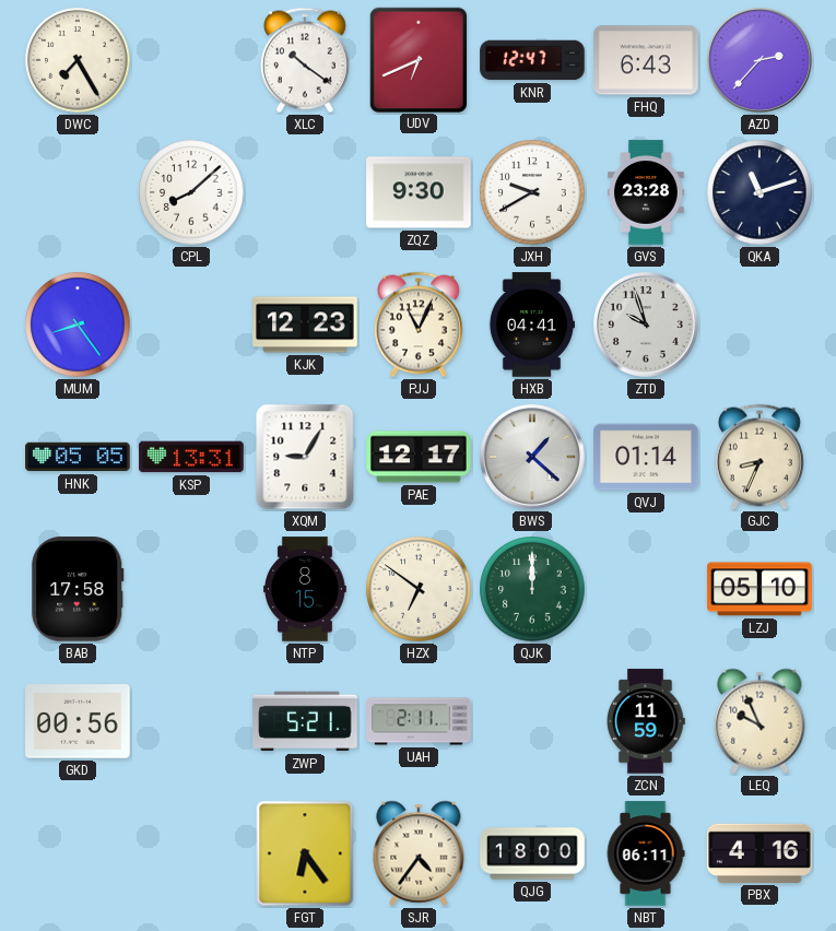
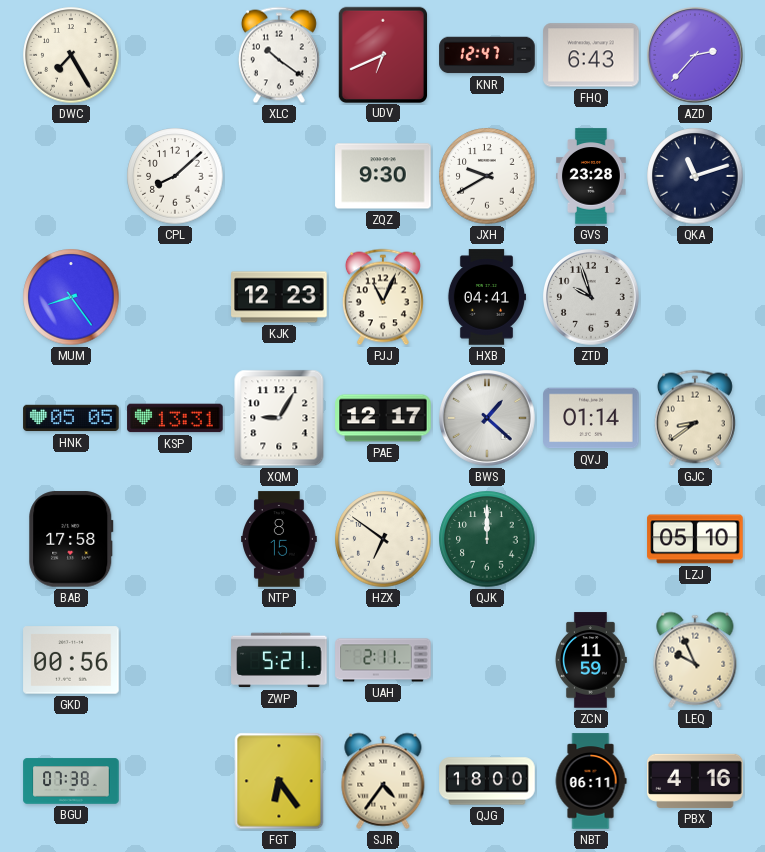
GJC: 8:34 -> 8:39
BGU: none -> 07:38
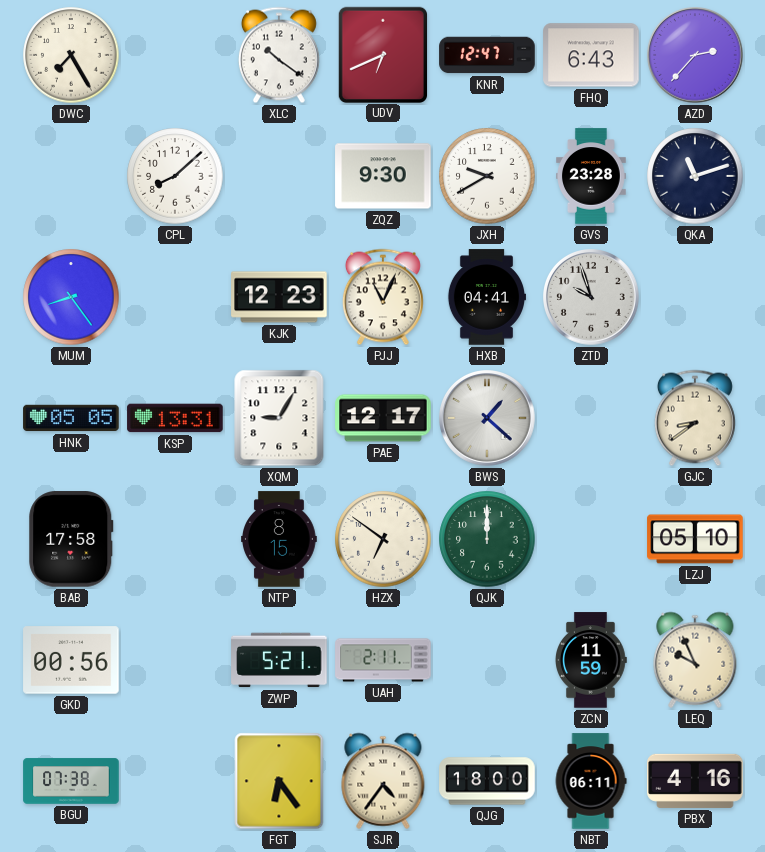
QVJ: 01:14 -> none
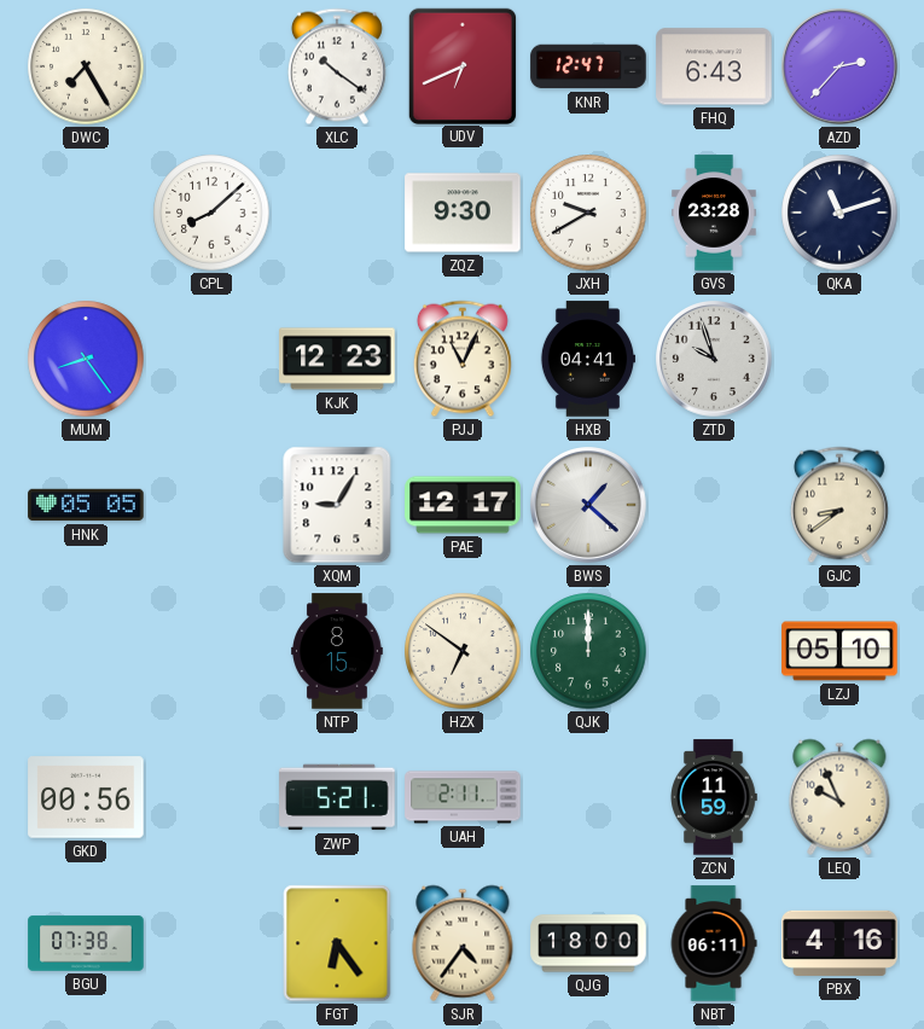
KSP: 13:31 -> none
BAB: 17:58 -> none
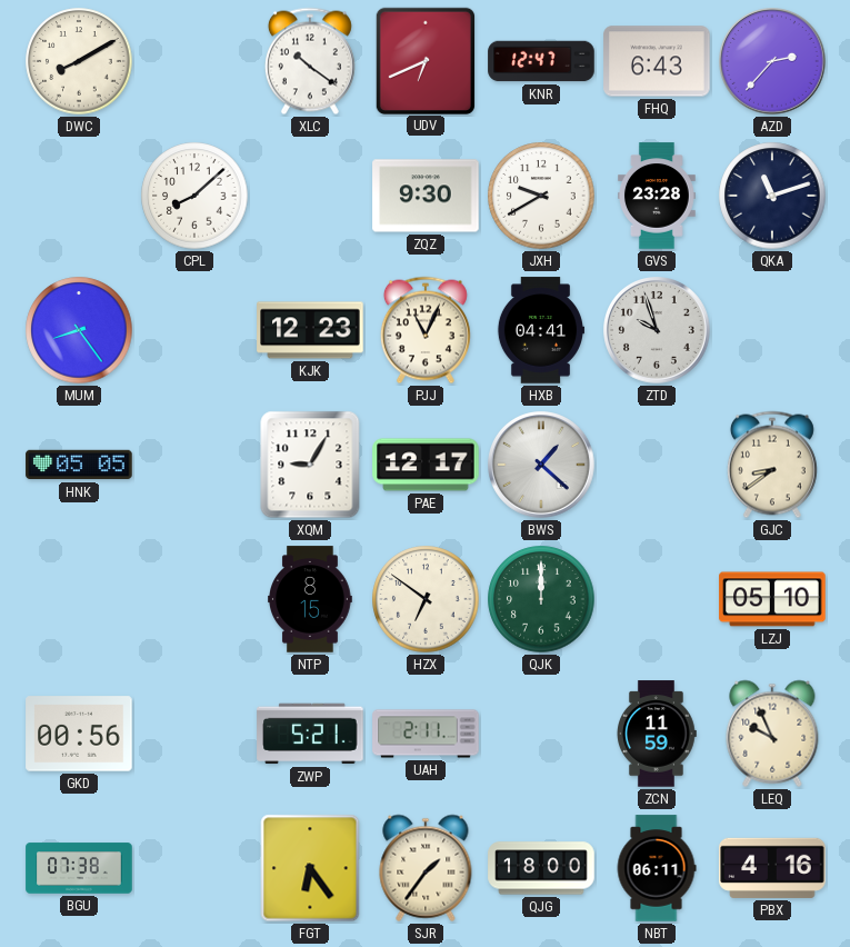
DWC: 7:25 -> 8:10
SJR: 4:36 -> 1:36
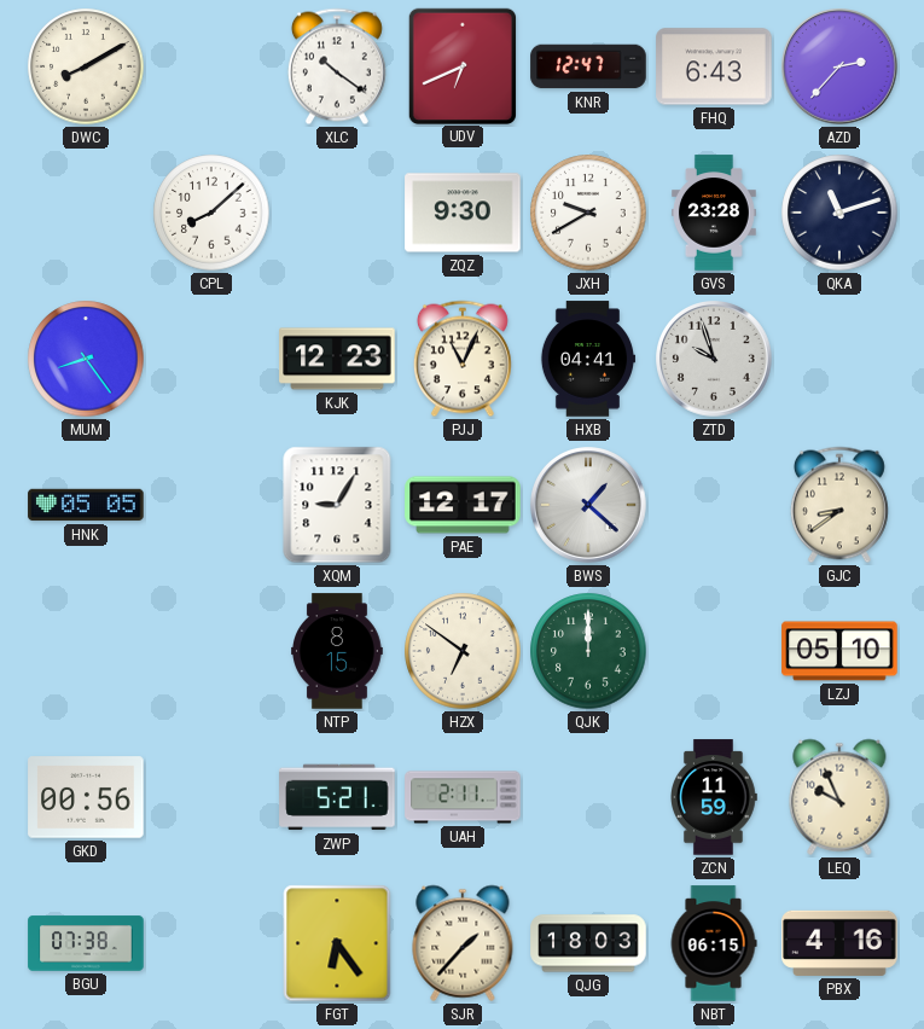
SJR: 1:36 -> 1:37
QJG: 18:00 -> 18:03
NBT: 06:11 -> 06:15
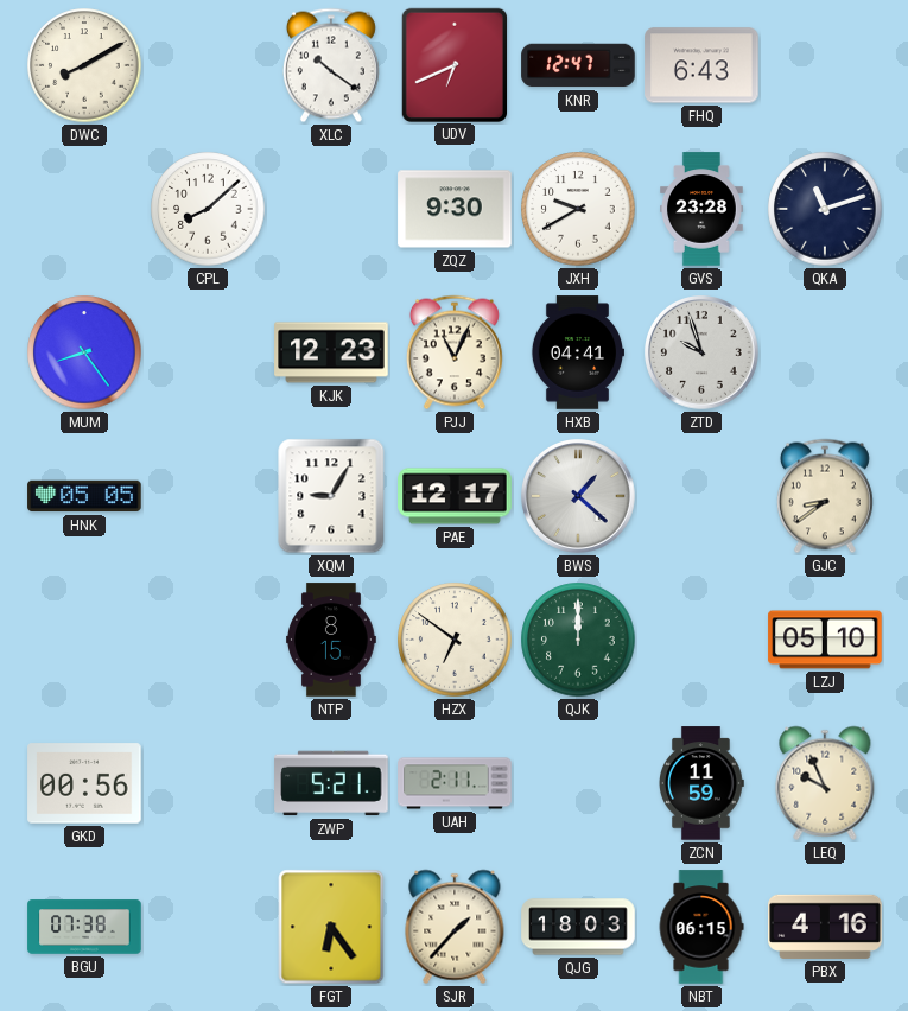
AZD: 2:37 -> none
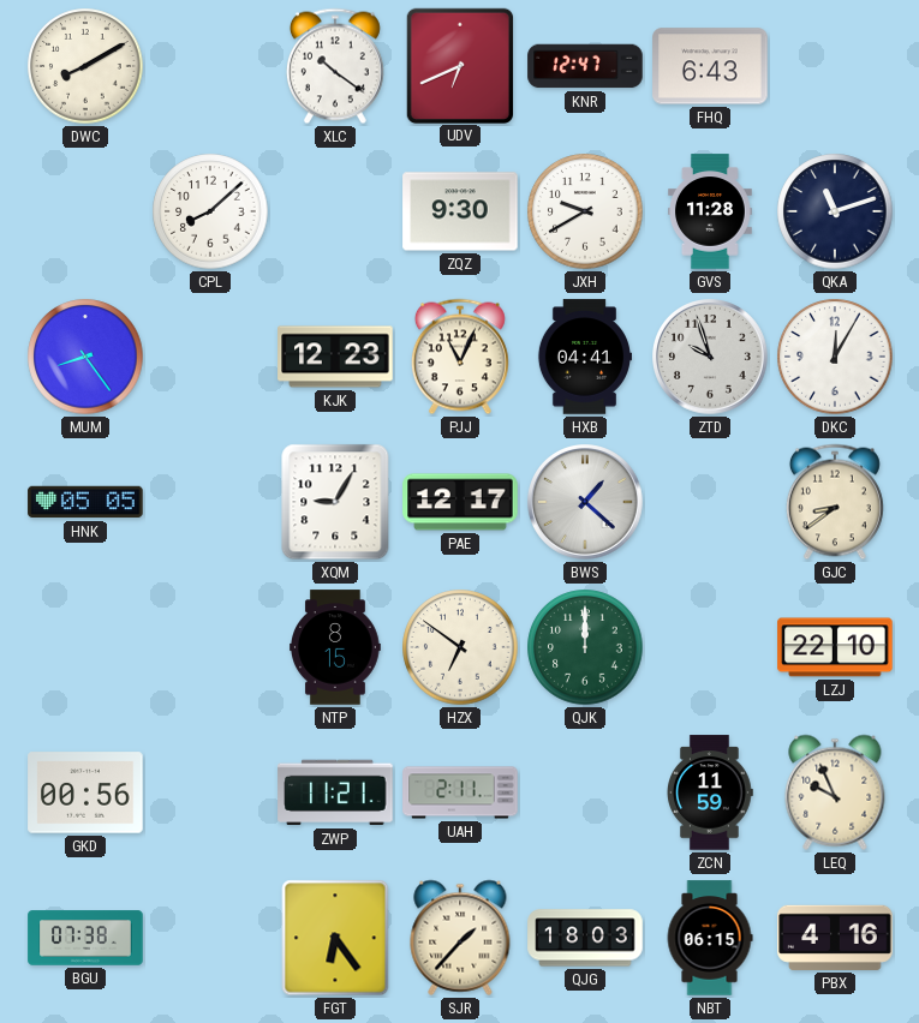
GVS: 23:28 -> 11:28
DKC: none -> 12:05
LZJ: 05:10 -> 22:10
ZWP: 5:21 -> 11:21
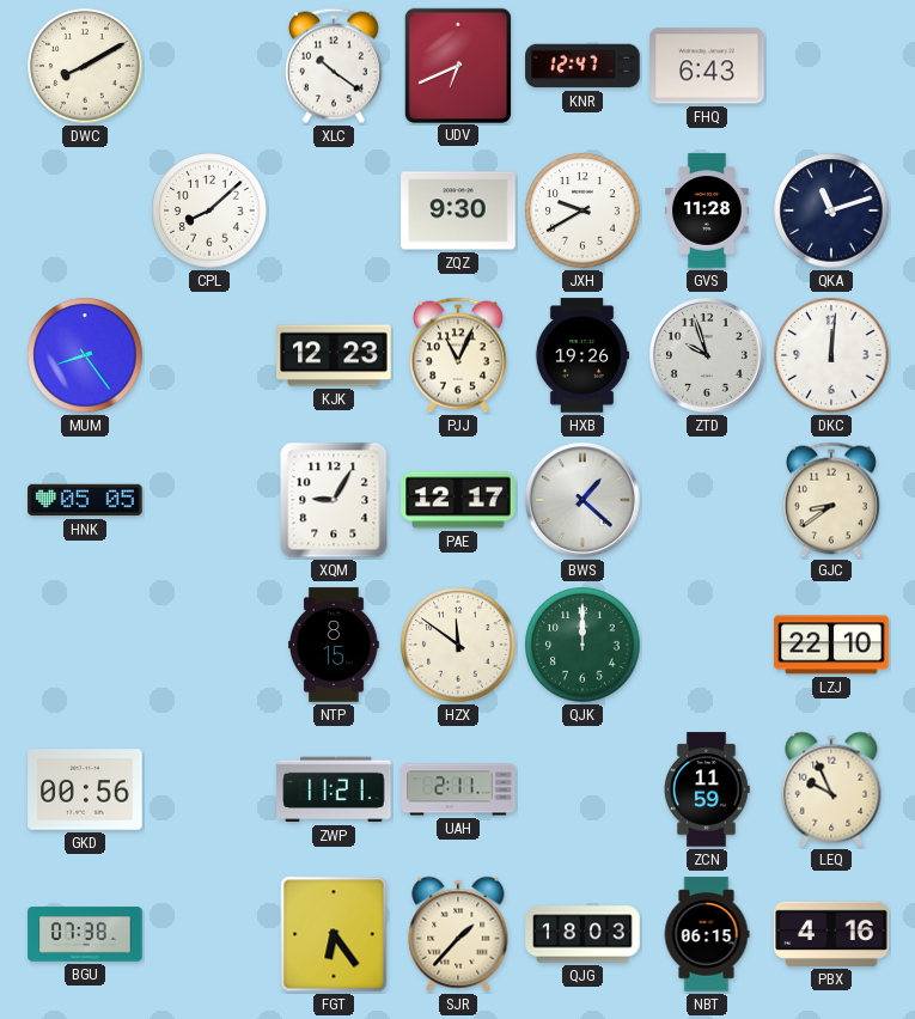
HXB: 04:41 -> 19:26
DKC: 12:05 -> 12:01
HZX: 6:51 -> 11:51
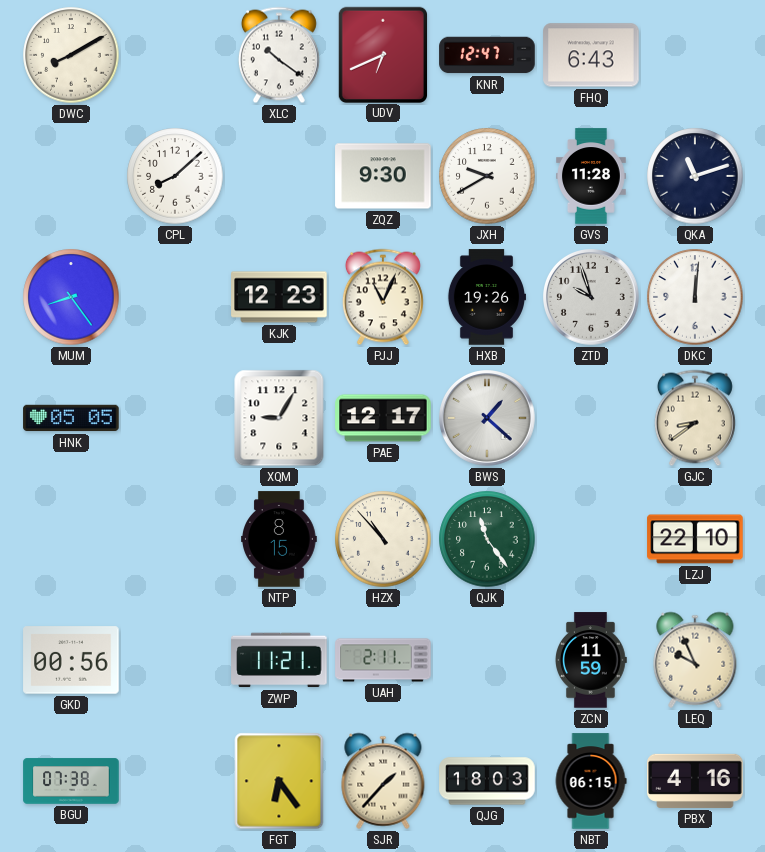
HZX: 11:51 -> 10:53
QJK: 12:00 -> 11:24
